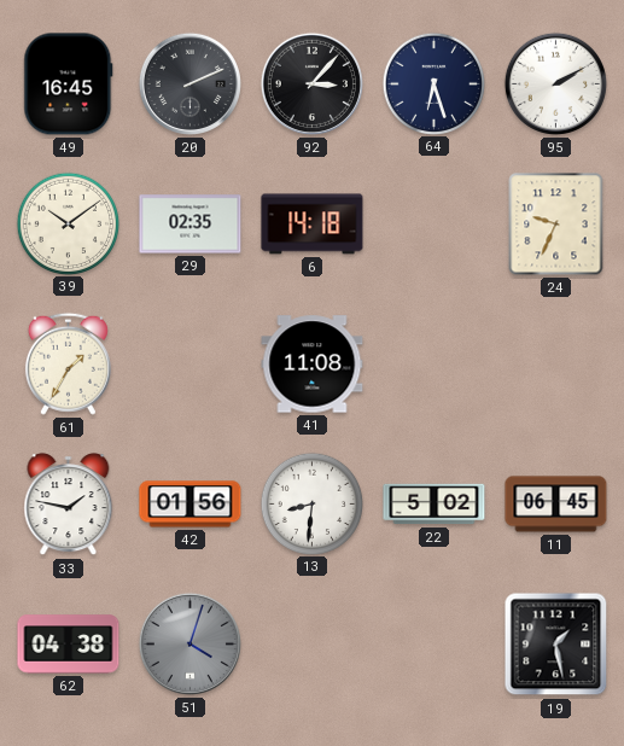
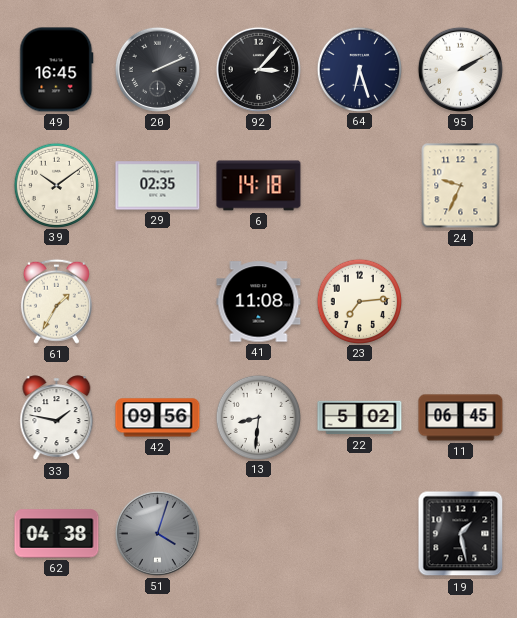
23: none -> 7:14
42: 01:56 -> 09:56
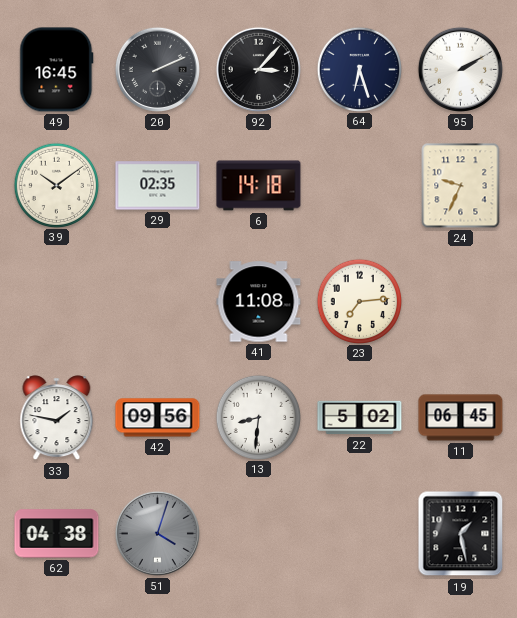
61: 1:35 -> none
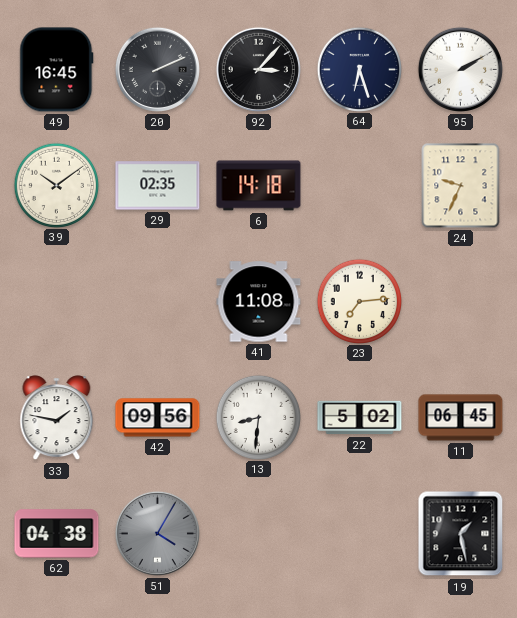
51: 4:03 -> 4:05
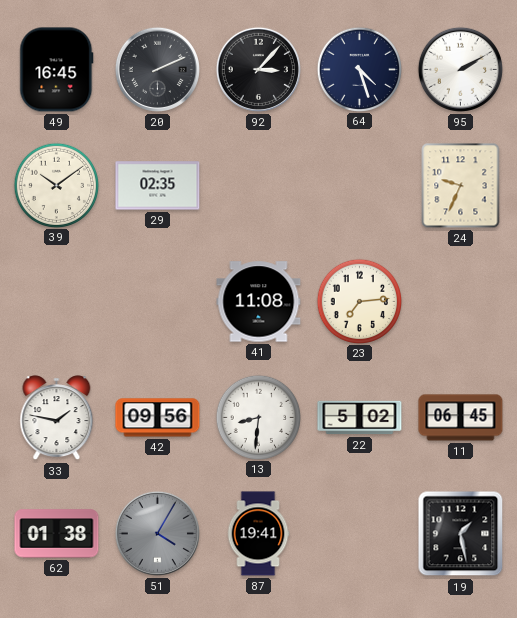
64: 6:27 -> 4:27
6: 14:18 -> none
62: 04:38 -> 01:38
87: none -> 19:41
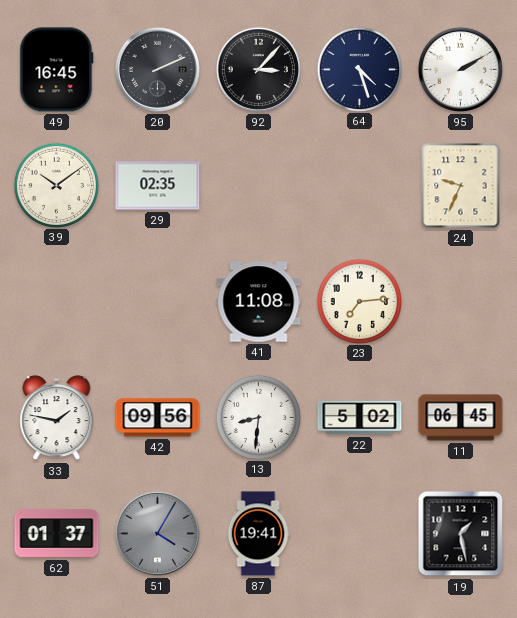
62: 01:38 -> 01:37
